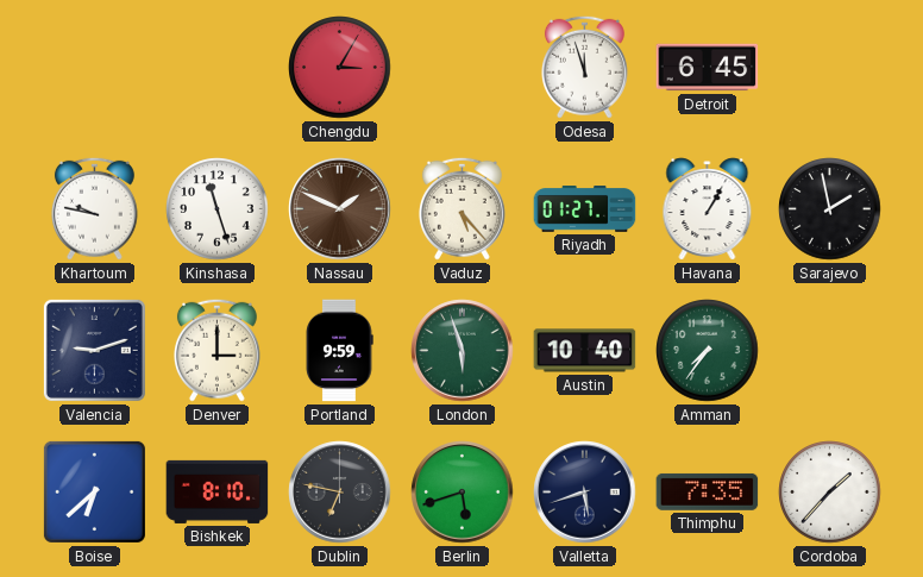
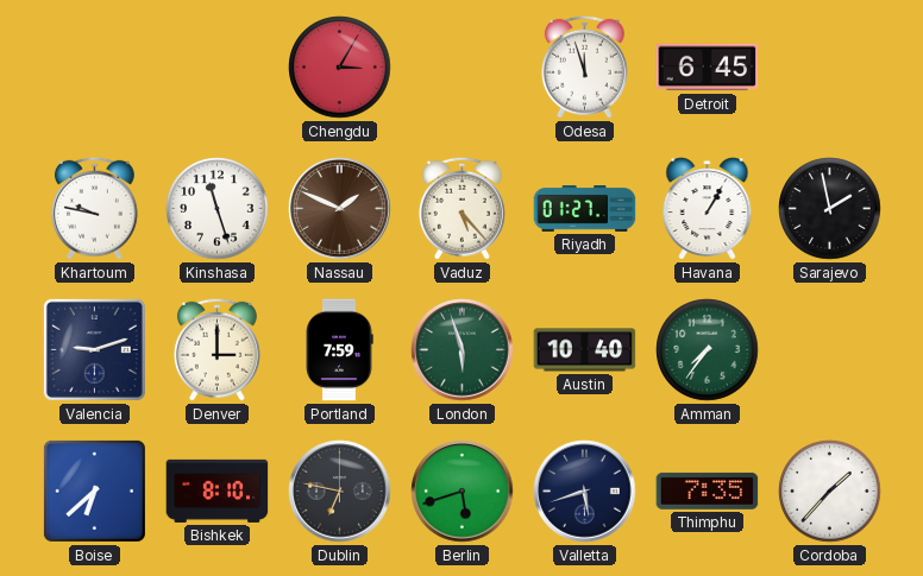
Portland: 9:59 -> 7:59
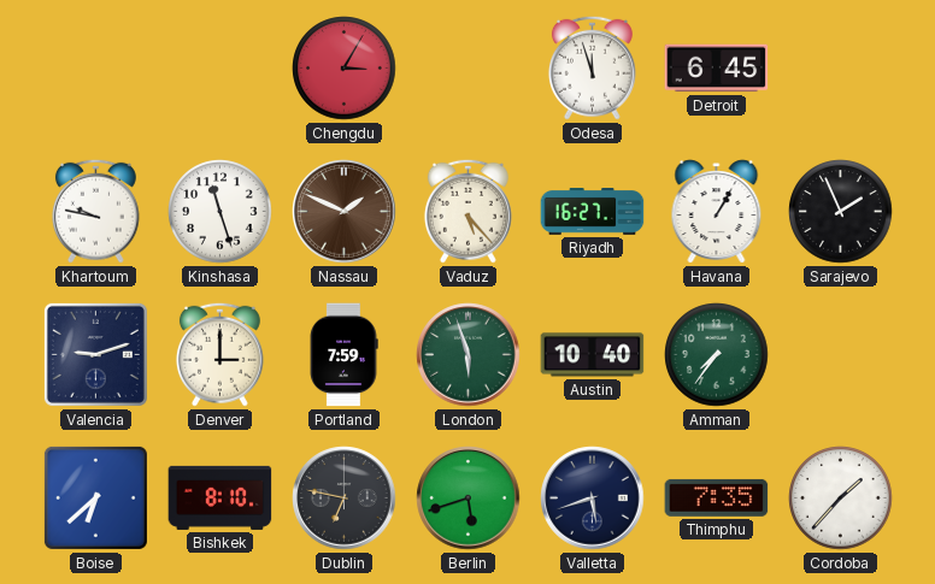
Riyadh: 01:27 -> 16:27
Sarajevo: 1:58 -> 1:56
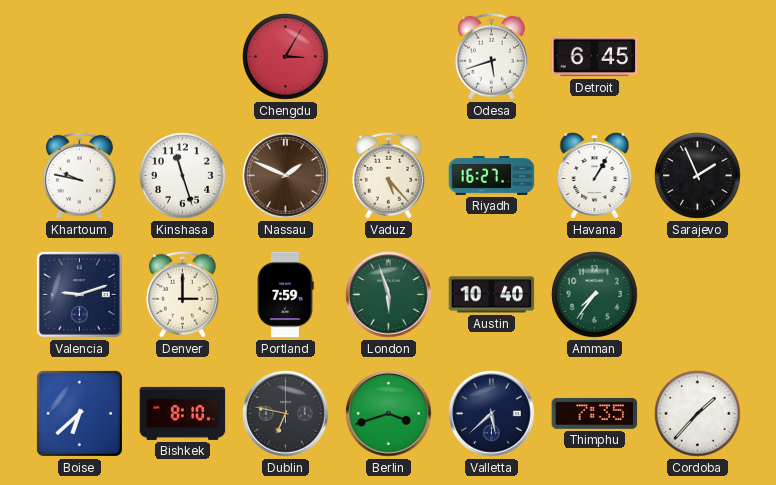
Odesa: 11:57 -> 5:42
Berlin: 5:42 -> 3:42
Valletta: 5:42 -> 5:38
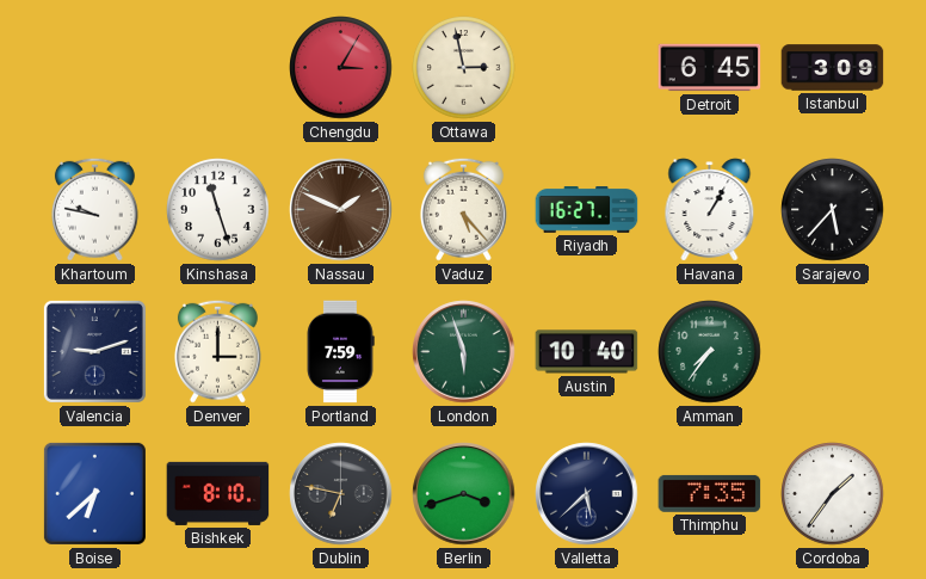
Ottawa: none -> 2:58
Odesa: 5:42 -> none
Istanbul: none -> 3:09
Sarajevo: 1:56 -> 5:37
Cordoba: 1:37 -> 1:36
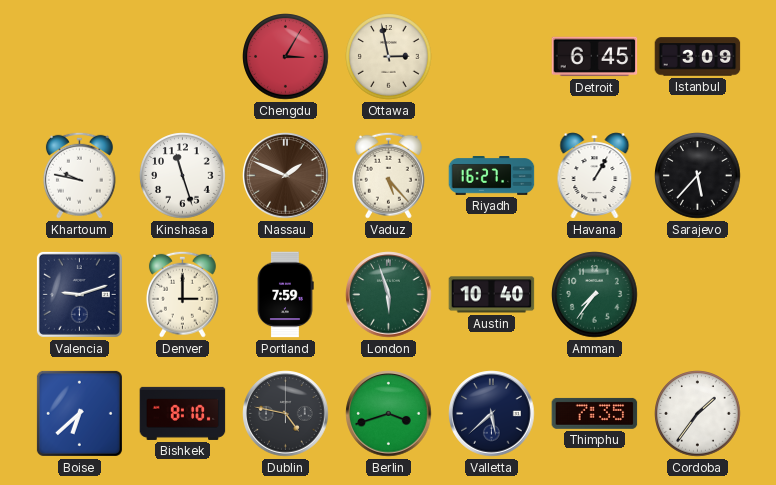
Dublin: 6:47 -> 4:47
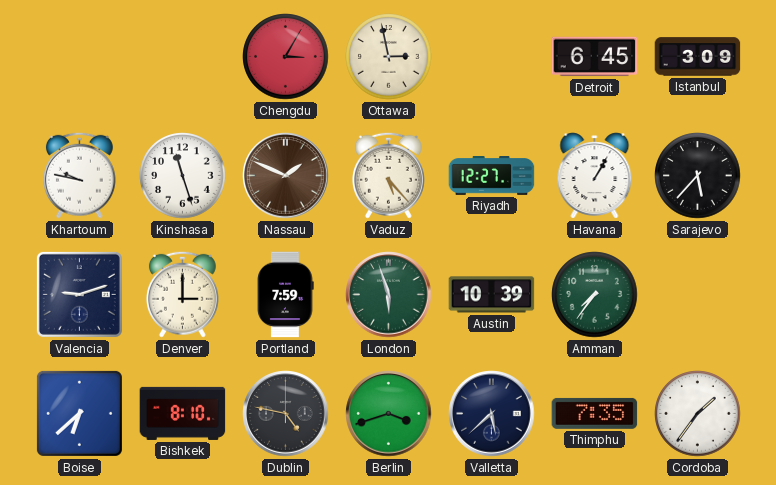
Riyadh: 16:27 -> 12:27
Austin: 10:40 -> 10:39
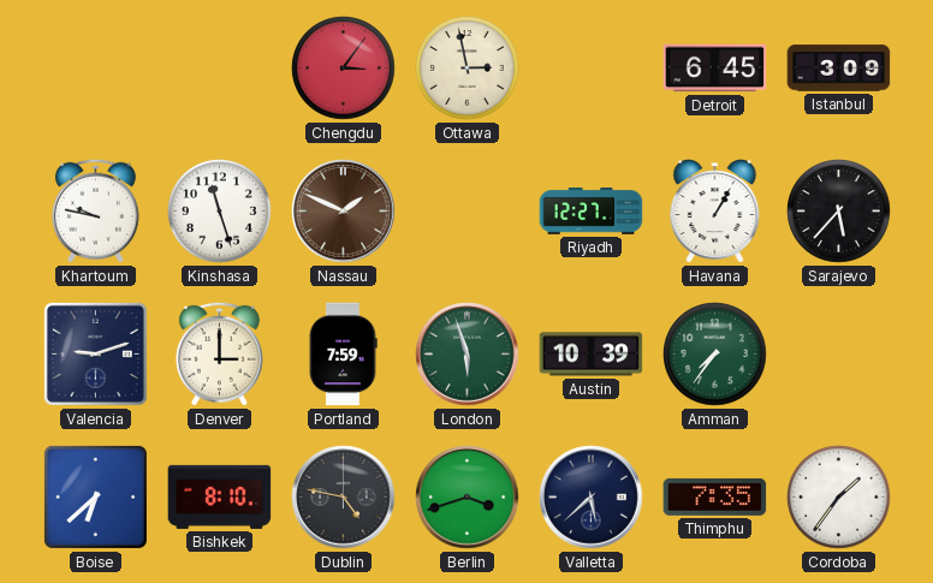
Chengdu: 3:05 -> 3:06
Vaduz: 5:23 -> none
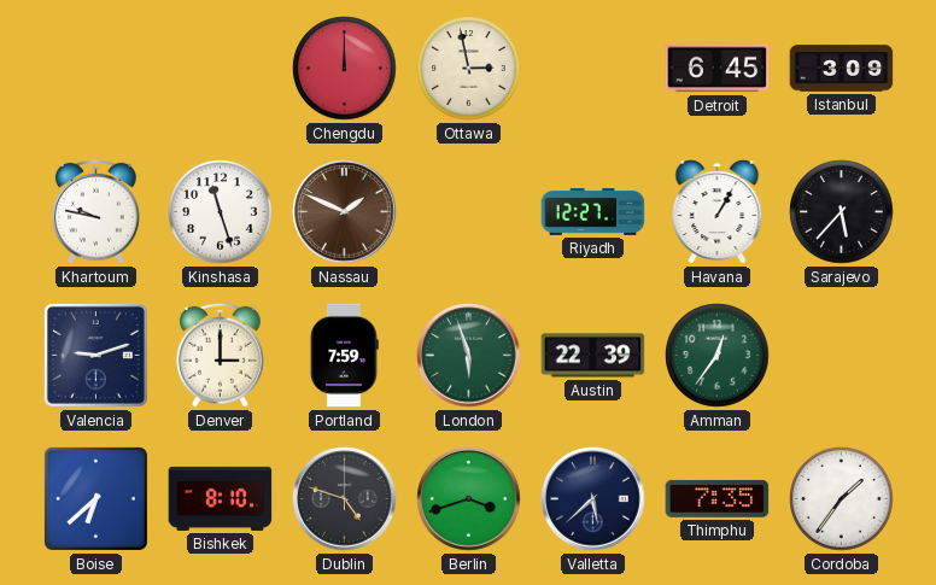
Chengdu: 3:06 -> 12:00
Austin: 10:39 -> 22:39
Amman: 7:36 -> 12:36
Dublin: 4:47 -> 4:48
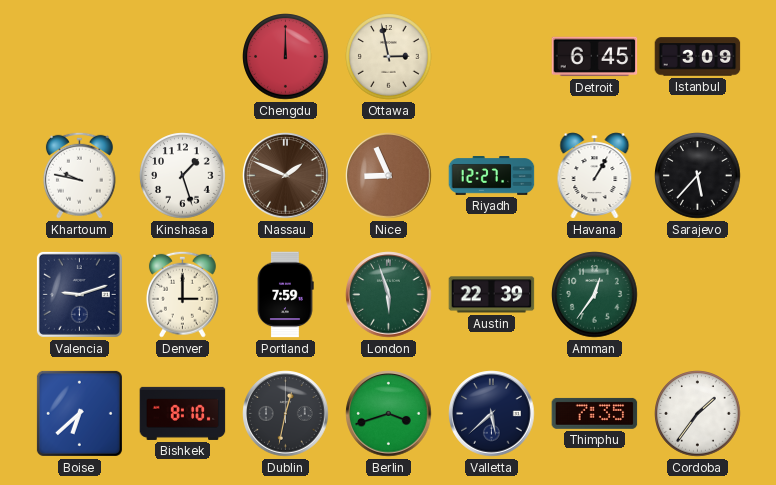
Kinshasa: 11:27 -> 1:27
Nice: none -> 8:56
Dublin: 4:48 -> 12:32
